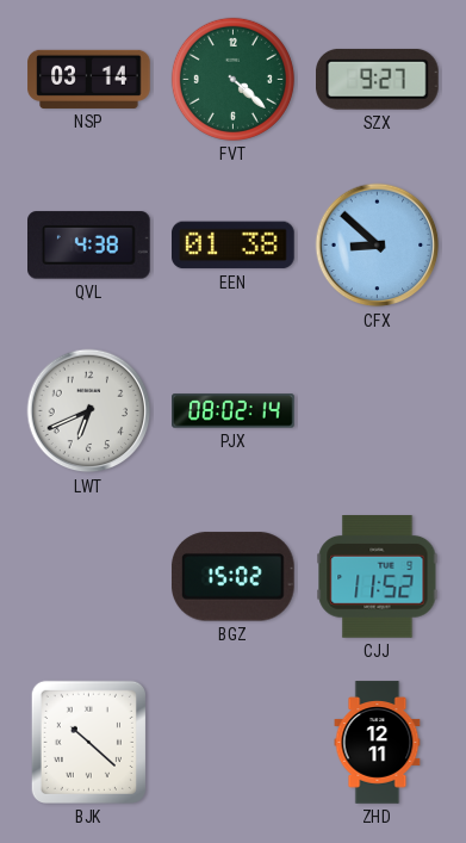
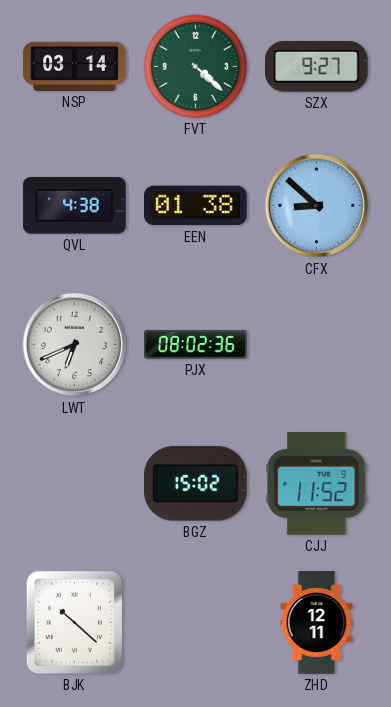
PJX: 08:02:14 -> 08:02:36
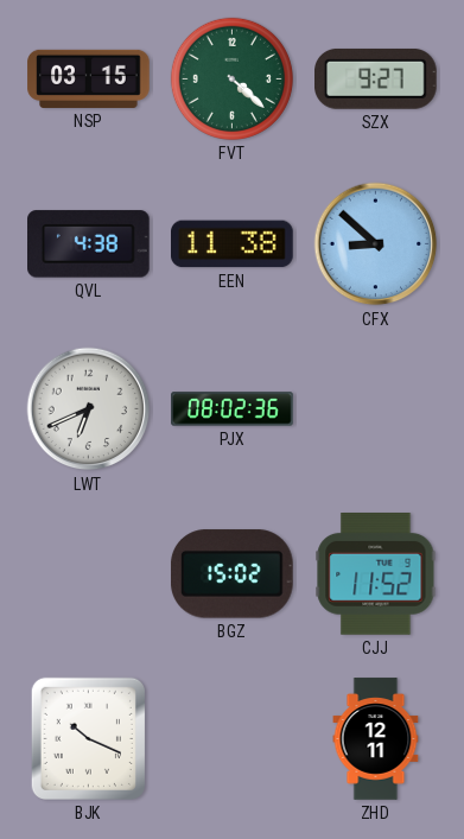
NSP: 03:14 -> 03:15
EEN: 01:38 -> 11:38
BJK: 10:22 -> 10:19
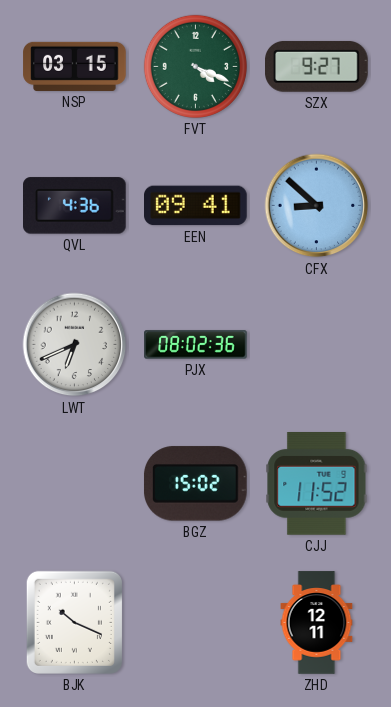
FVT: 4:22 -> 4:19
QVL: 4:38 -> 4:36
EEN: 11:38 -> 09:41
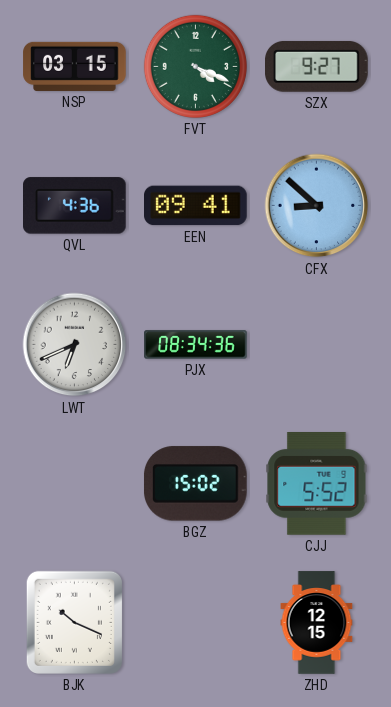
PJX: 08:02 -> 08:34
CJJ: 11:52 -> 5:52
ZHD: 12:11 -> 12:15
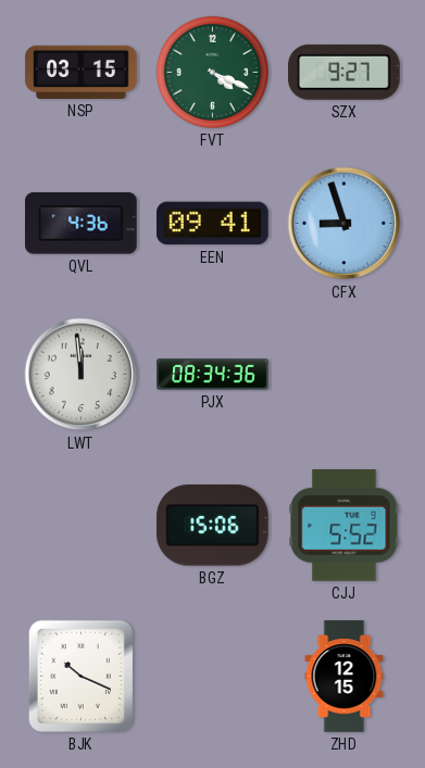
CFX: 8:52 -> 8:57
LWT: 6:41 -> 11:59
BGZ: 15:02 -> 15:06
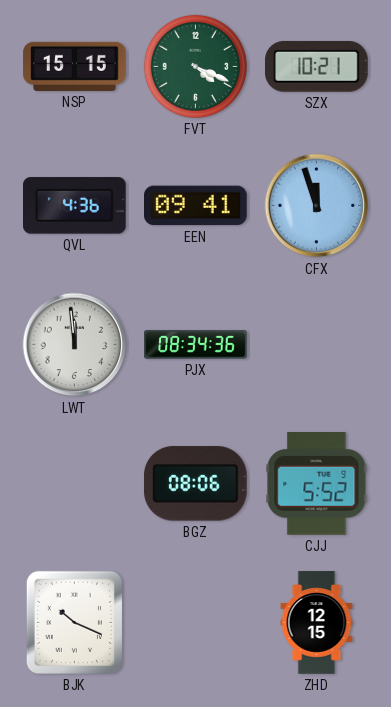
NSP: 03:15 -> 15:15
SZX: 9:27 -> 10:21
CFX: 8:57 -> 11:57
BGZ: 15:06 -> 08:06
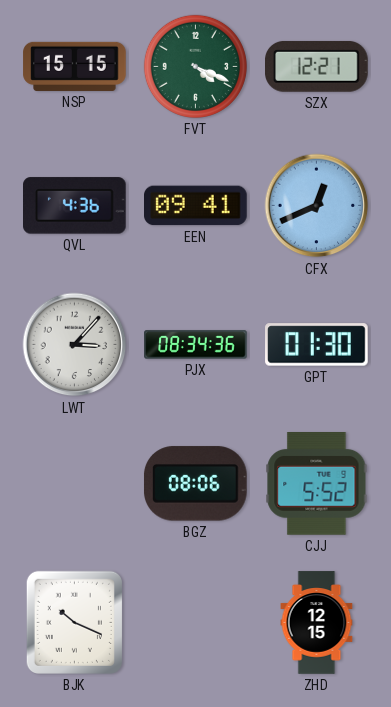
SZX: 10:21 -> 12:21
CFX: 11:57 -> 12:41
LWT: 11:59 -> 3:07
GPT: none -> 01:30
